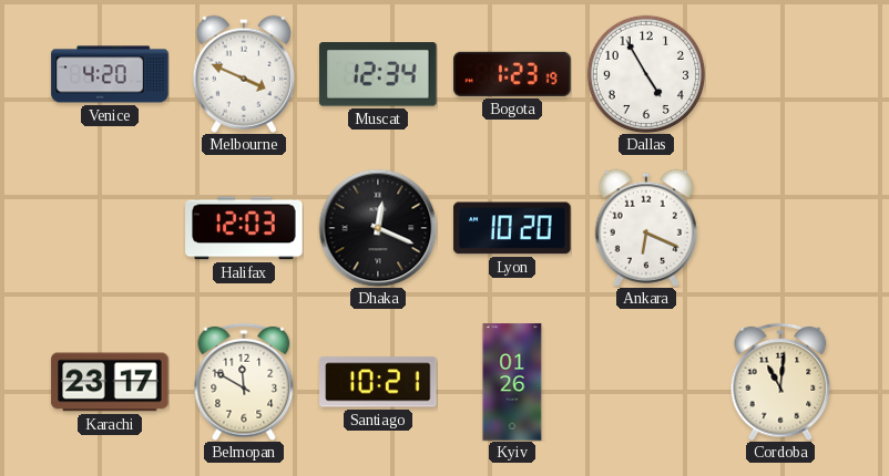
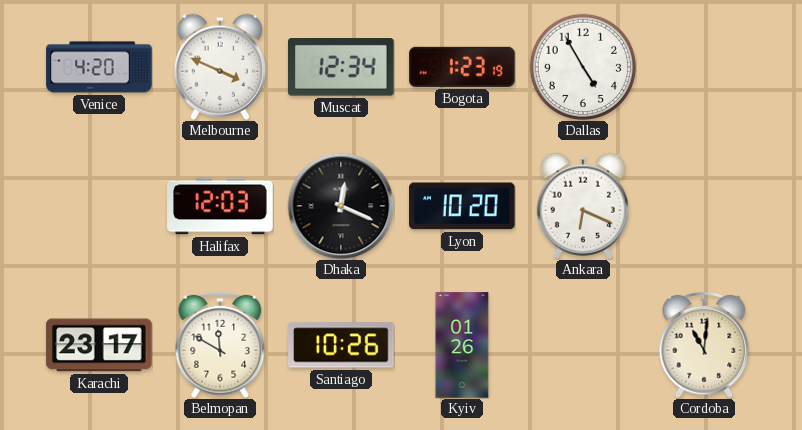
Santiago: 10:21 -> 10:26
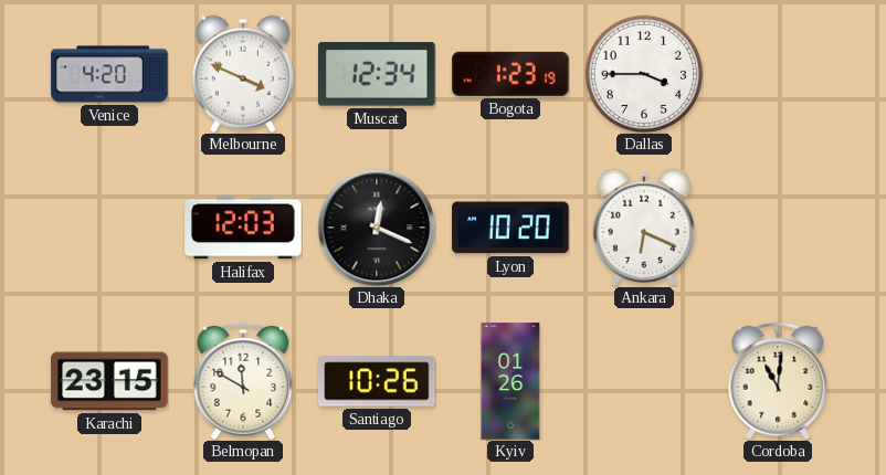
Dallas: 4:55 -> 3:45
Karachi: 23:17 -> 23:15
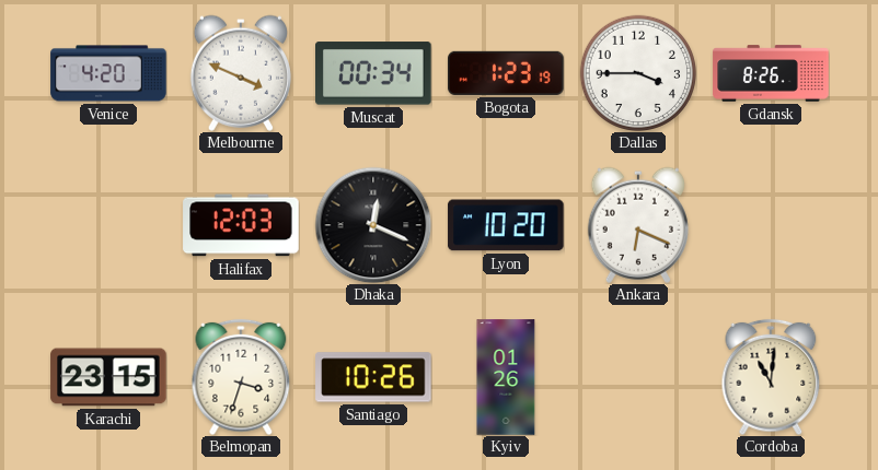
Muscat: 12:34 -> 00:34
Gdansk: none -> 8:26
Belmopan: 11:50 -> 3:33
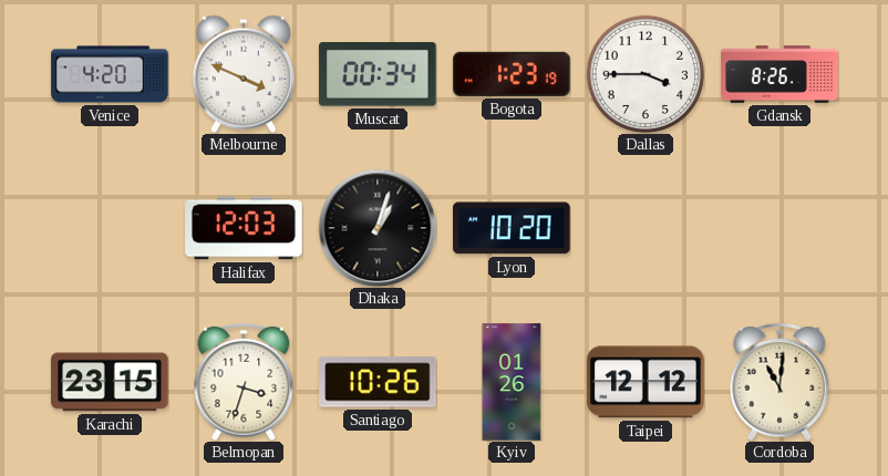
Dhaka: 12:19 -> 1:03
Ankara: 6:19 -> none
Taipei: none -> 12:12
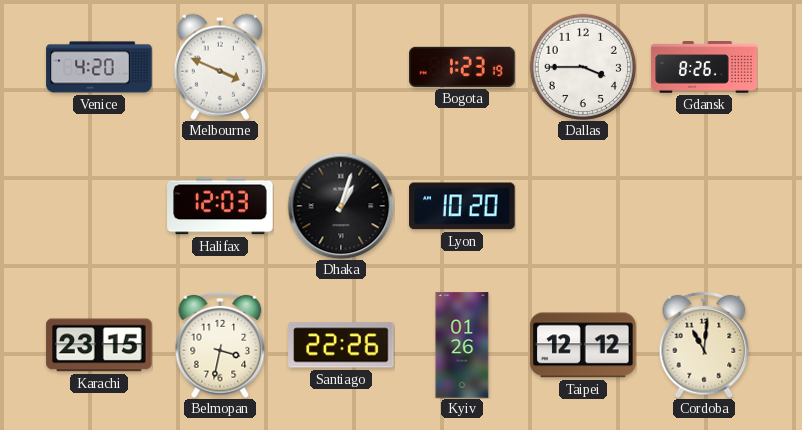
Muscat: 00:34 -> none
Belmopan: 3:33 -> 3:32
Santiago: 10:26 -> 22:26
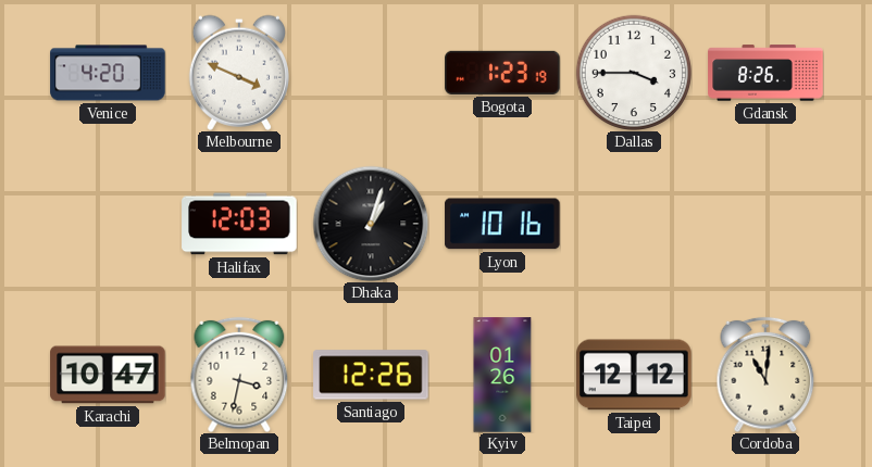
Lyon: 10:20 -> 10:16
Karachi: 23:15 -> 10:47
Santiago: 22:26 -> 12:26
